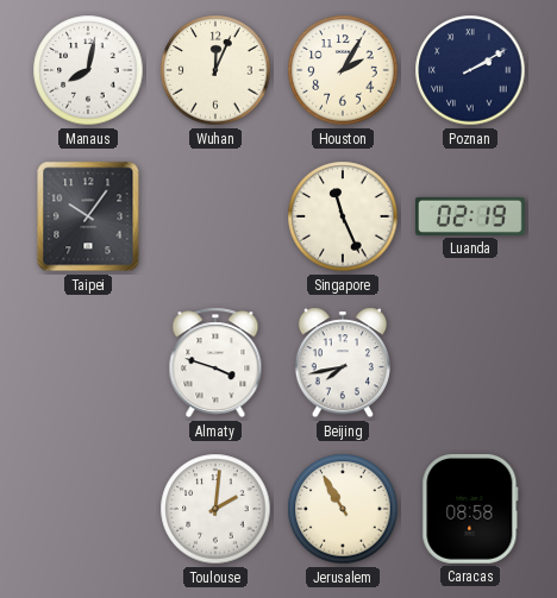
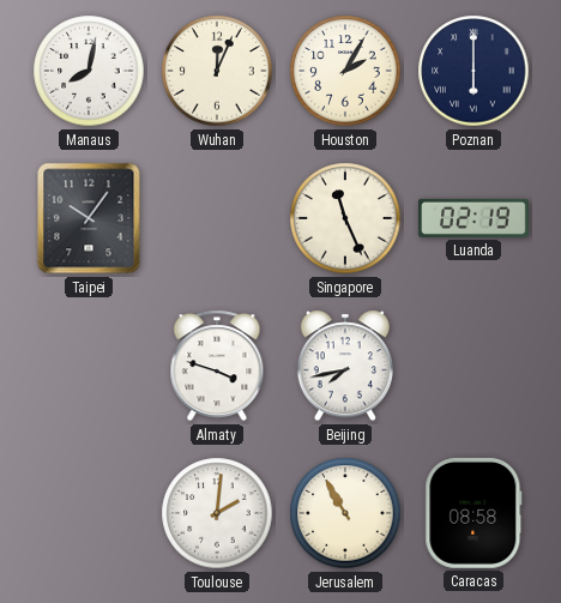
Poznan: 2:10 -> 6:00
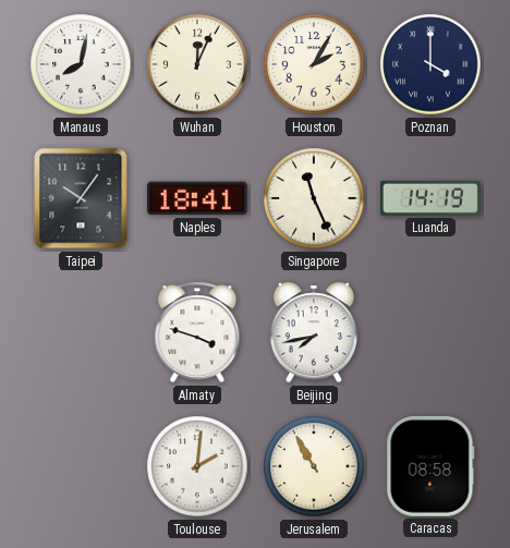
Poznan: 6:00 -> 4:00
Naples: none -> 18:41
Luanda: 02:19 -> 14:19
